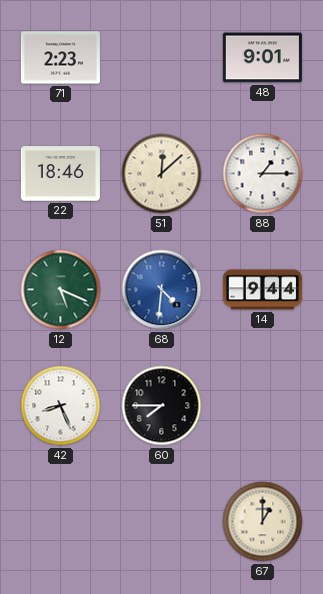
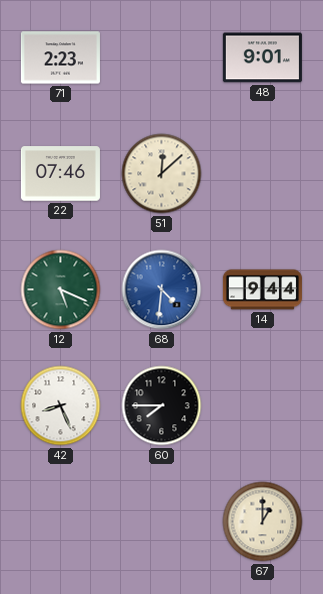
22: 18:46 -> 07:46
88: 1:15 -> none
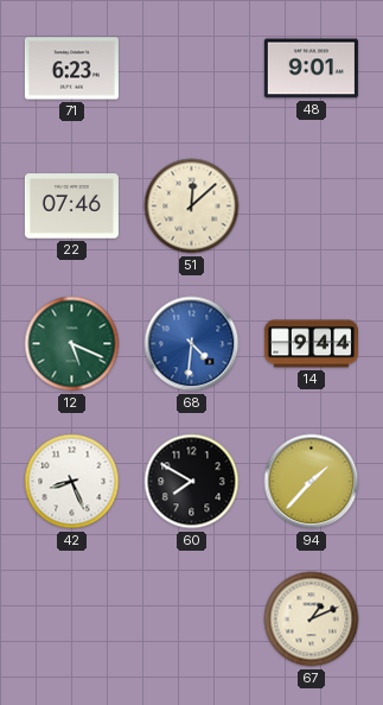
71: 2:23 -> 6:23
60: 7:45 -> 7:50
94: none -> 1:37
67: 1:00 -> 1:11
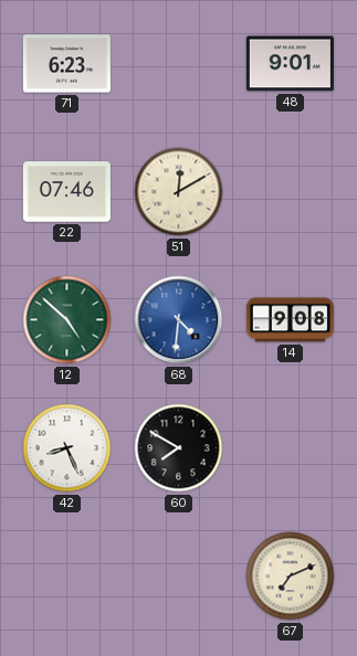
51: 12:08 -> 12:10
12: 5:19 -> 4:52
14: 9:44 -> 9:08
94: 1:37 -> none
67: 1:11 -> 7:11
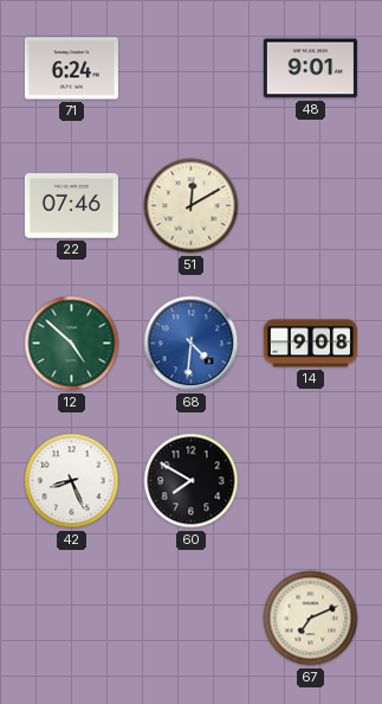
71: 6:23 -> 6:24
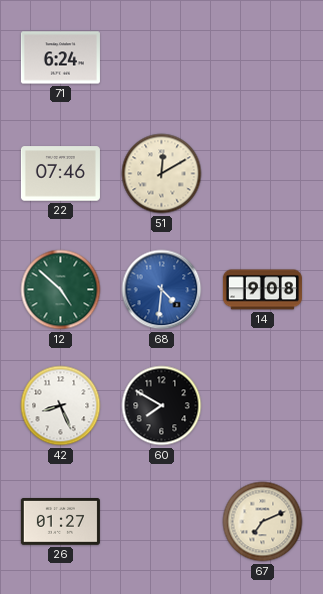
48: 9:01 -> none
26: none -> 01:27
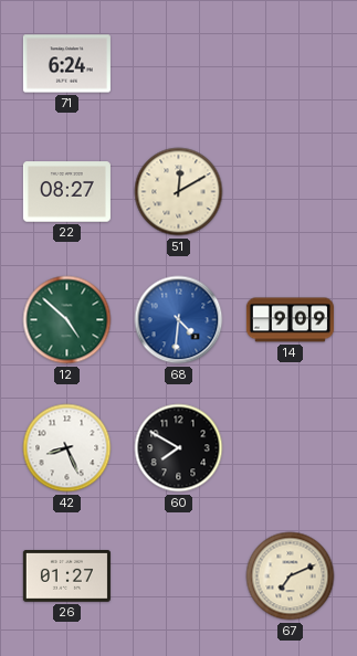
22: 07:46 -> 08:27
14: 9:08 -> 9:09
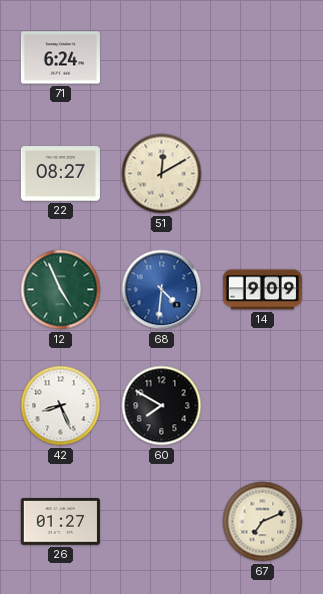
12: 4:52 -> 4:56
